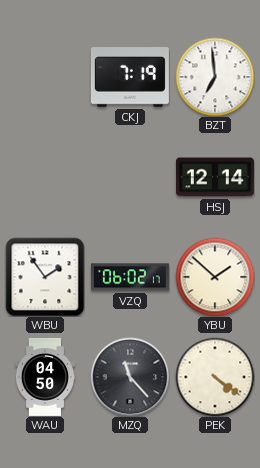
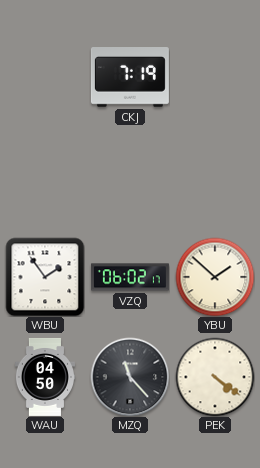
BZT: 6:59 -> none
HSJ: 12:14 -> none
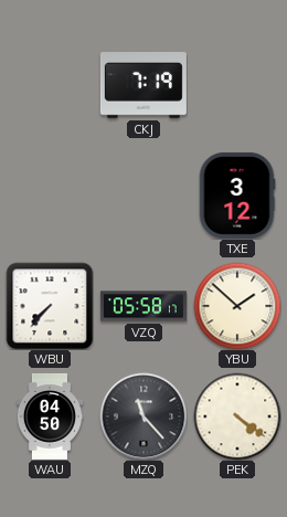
TXE: none -> 3:12
WBU: 1:54 -> 7:37
VZQ: 06:02 -> 05:58
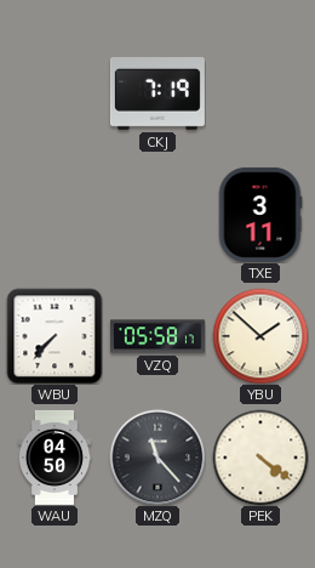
TXE: 3:12 -> 3:11
